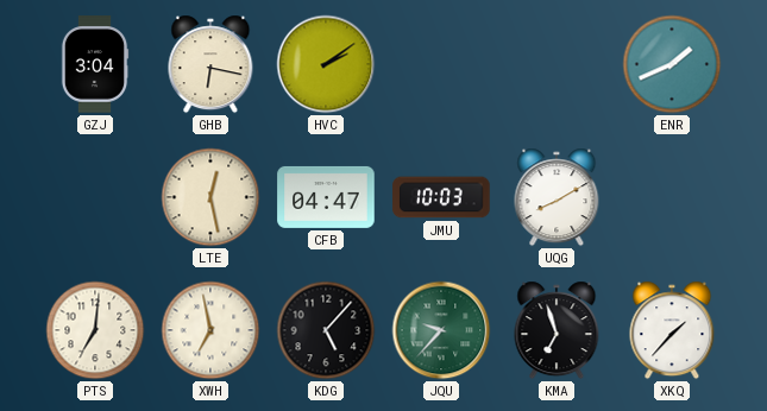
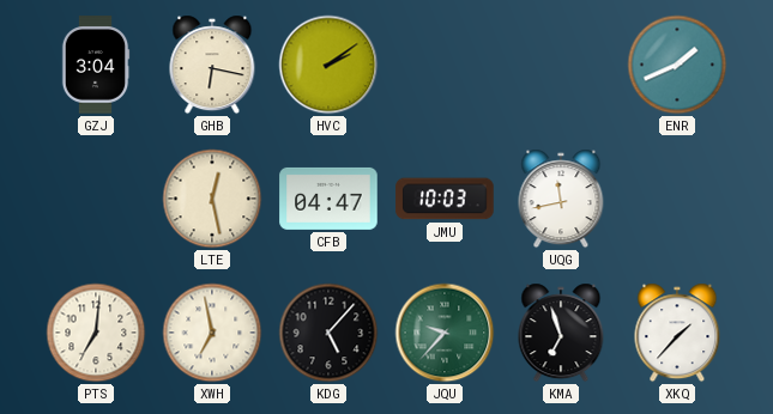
UQG: 8:10 -> 11:43
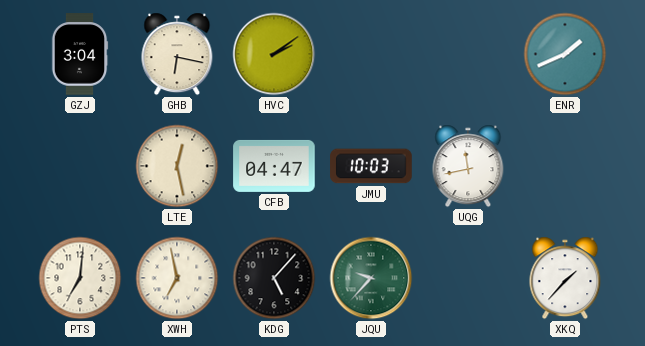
KMA: 6:57 -> none
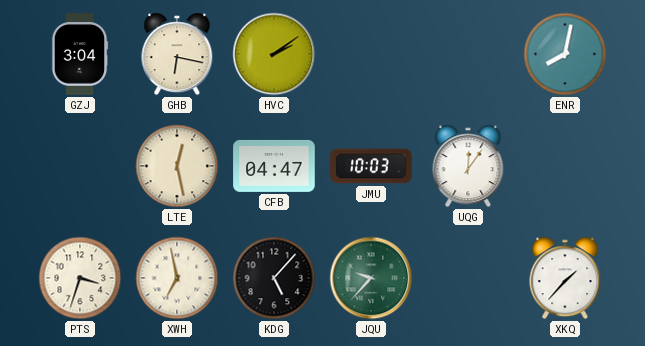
ENR: 1:41 -> 8:02
UQG: 11:43 -> 12:06
PTS: 7:01 -> 3:33
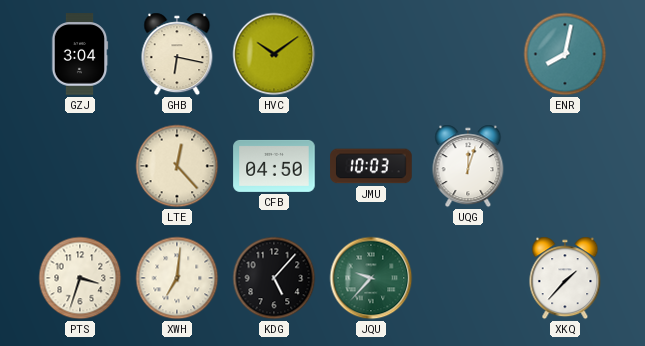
HVC: 2:09 -> 10:09
LTE: 12:28 -> 12:23
CFB: 04:47 -> 04:50
UQG: 12:06 -> 12:03
XWH: 6:58 -> 7:01
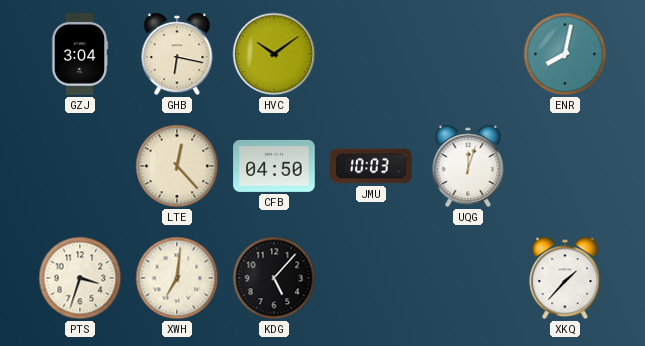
JQU: 9:37 -> none
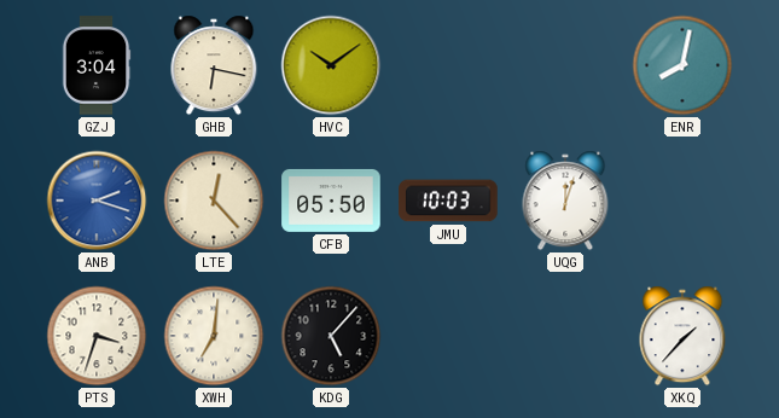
ANB: none -> 2:18
CFB: 04:50 -> 05:50
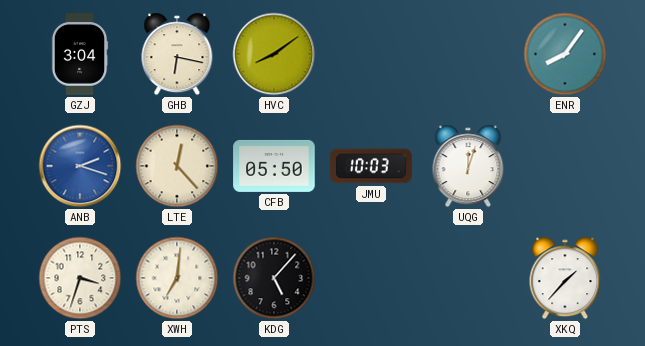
HVC: 10:09 -> 8:09
ENR: 8:02 -> 8:06
